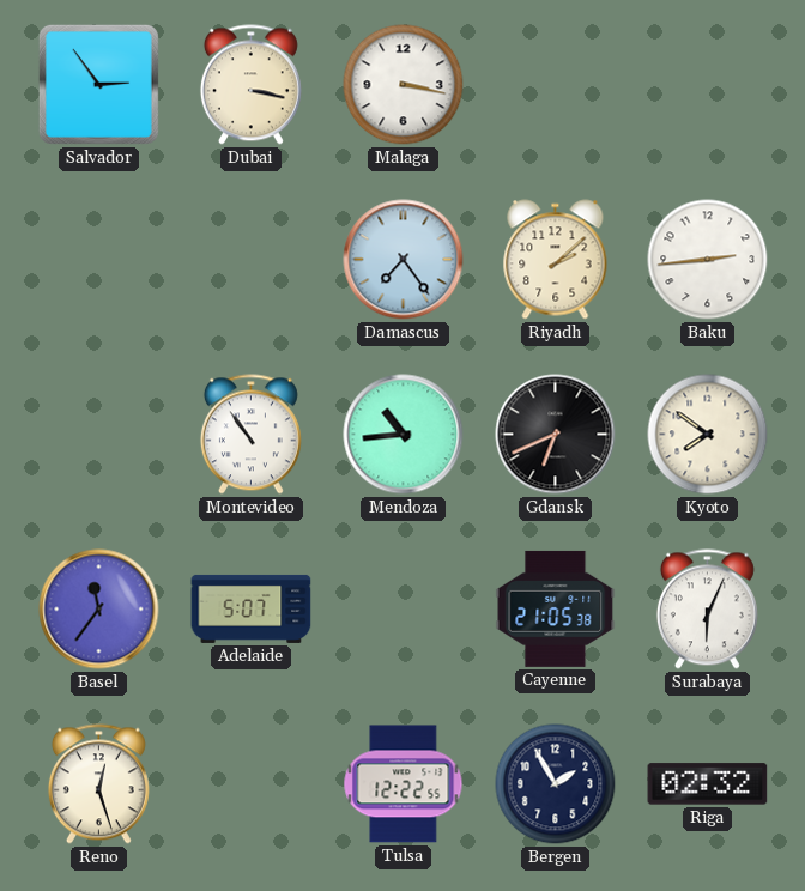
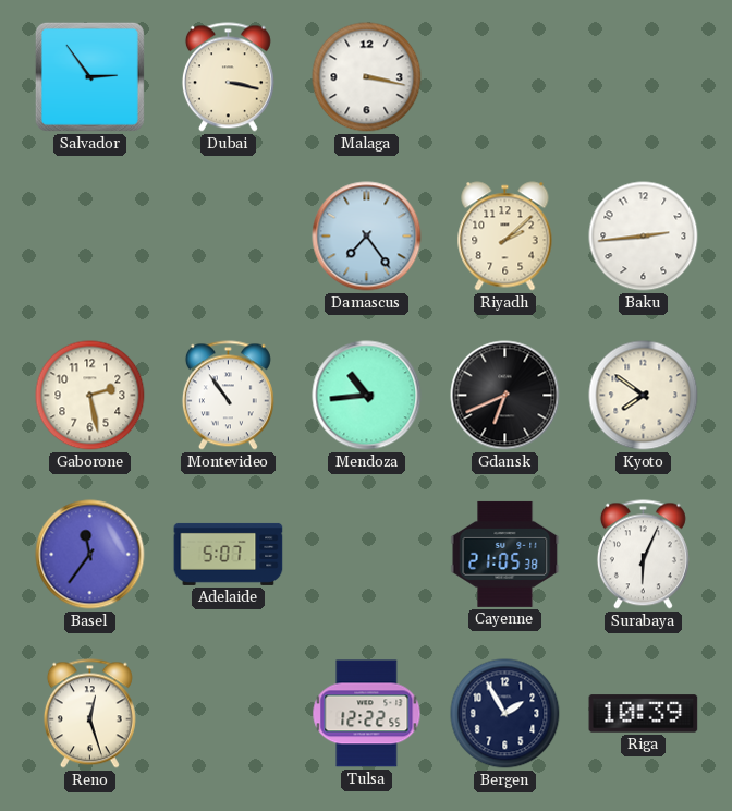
Gaborone: none -> 2:28
Riga: 02:32 -> 10:39
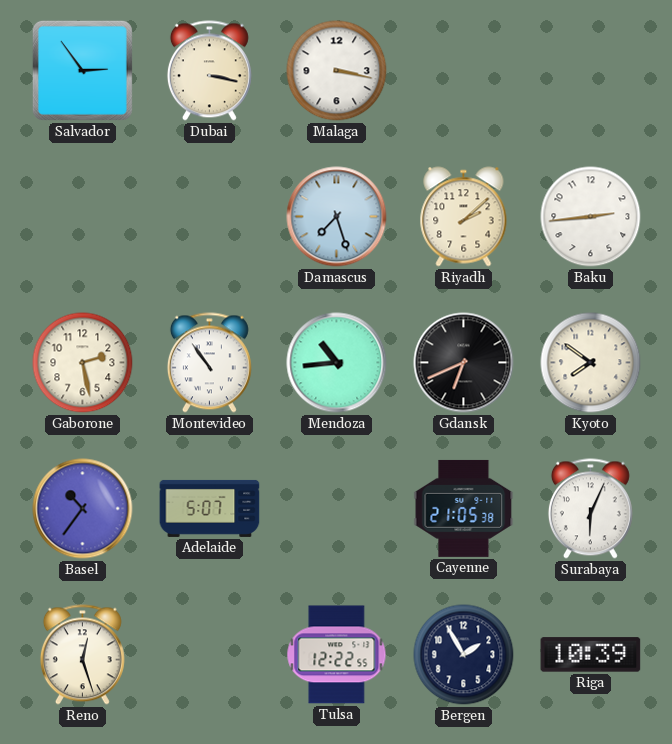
Damascus: 7:24 -> 7:27
Basel: 11:36 -> 10:36
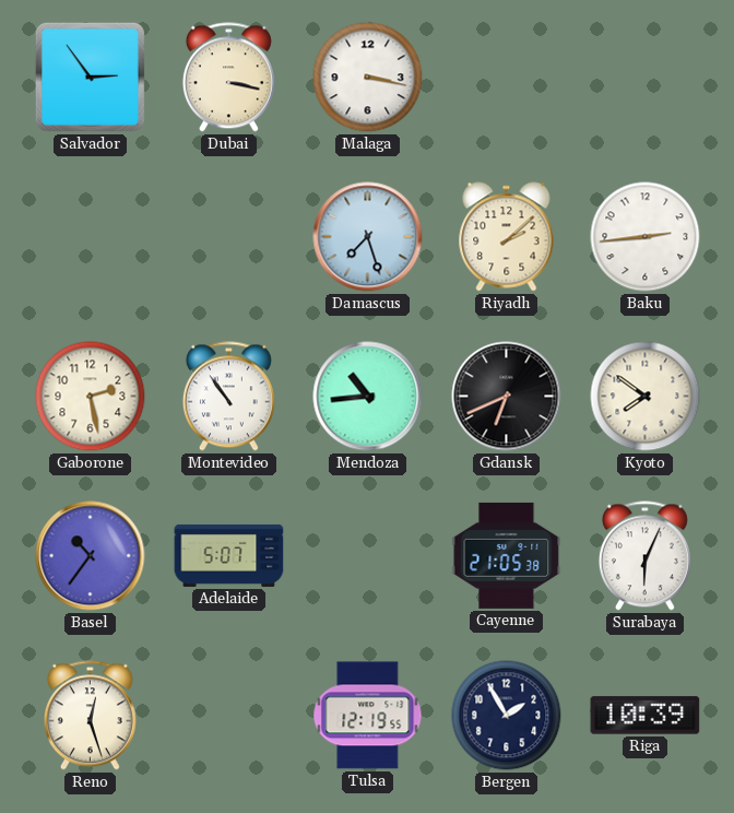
Tulsa: 12:22 -> 12:19
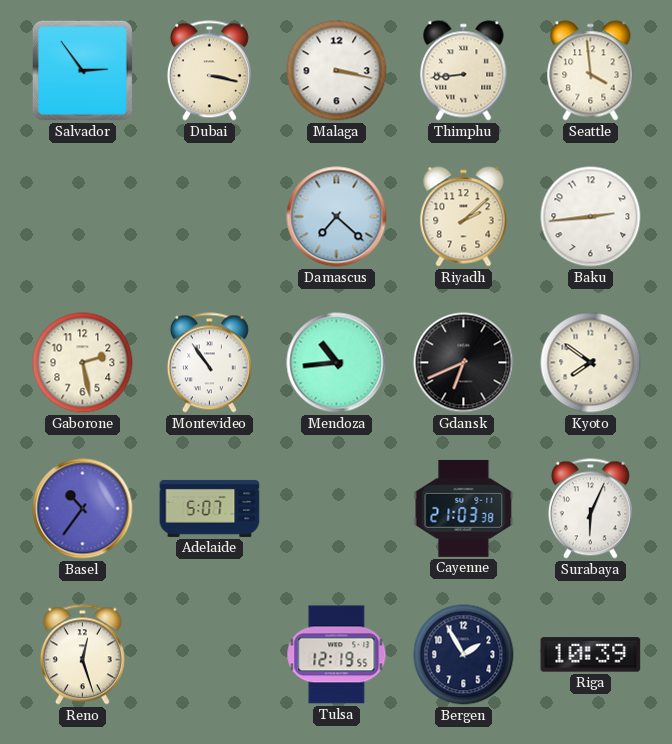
Thimphu: none -> 8:44
Seattle: none -> 3:59
Damascus: 7:27 -> 7:22
Cayenne: 21:05 -> 21:03
